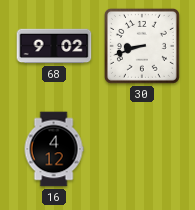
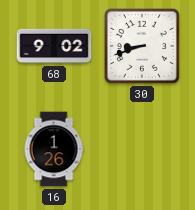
16: 4:12 -> 1:26
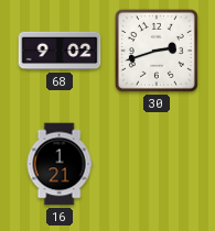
30: 8:42 -> 2:42
16: 1:26 -> 1:21
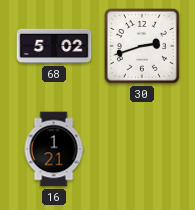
68: 9:02 -> 5:02
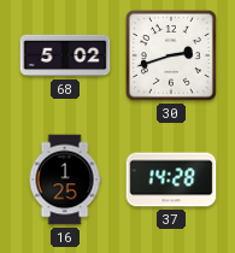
16: 1:21 -> 1:25
37: none -> 14:28
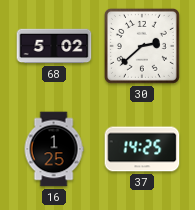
30: 2:42 -> 2:38
37: 14:28 -> 14:25
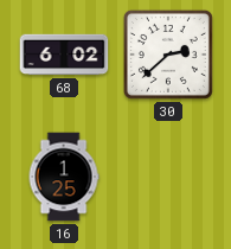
68: 5:02 -> 6:02
37: 14:25 -> none
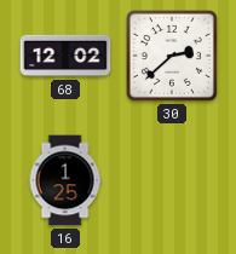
68: 6:02 -> 12:02
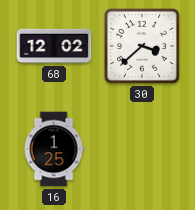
30: 2:38 -> 3:38
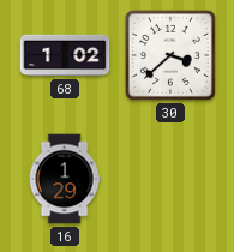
68: 12:02 -> 1:02
16: 1:25 -> 1:29
